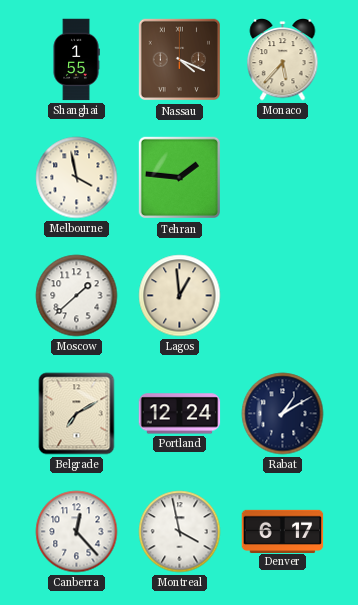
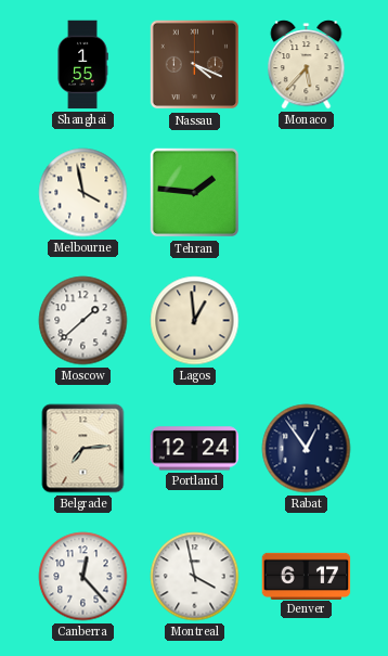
Belgrade: 7:10 -> 7:14
Rabat: 1:10 -> 12:54
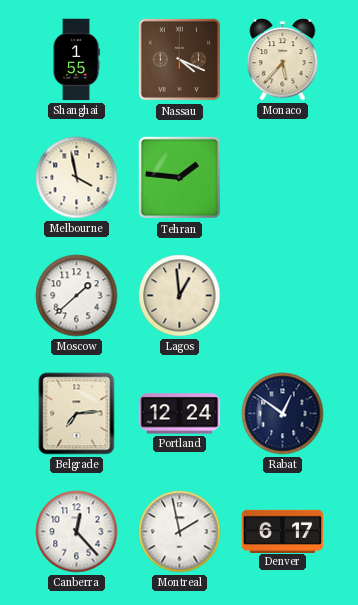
Rabat: 12:54 -> 12:51
Montreal: 3:58 -> 1:58
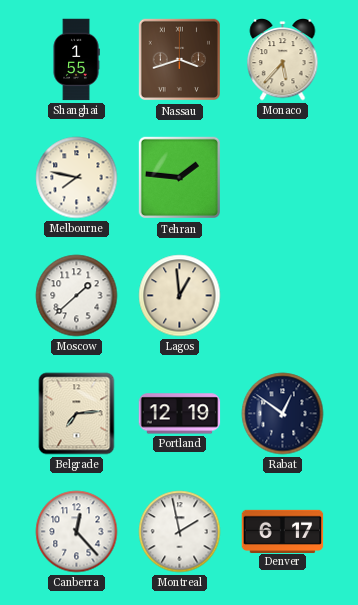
Nassau: 4:19 -> 3:42
Melbourne: 3:58 -> 7:47
Portland: 12:24 -> 12:19
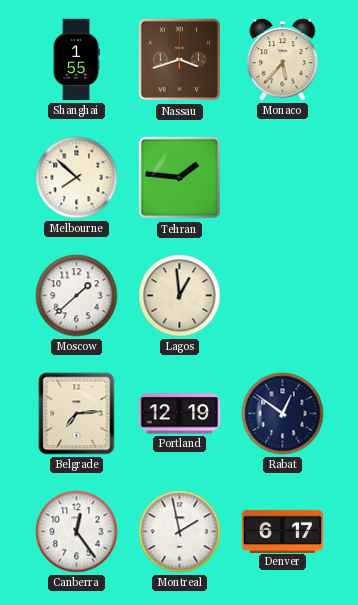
Melbourne: 7:47 -> 7:52
Canberra: 12:23 -> 12:24
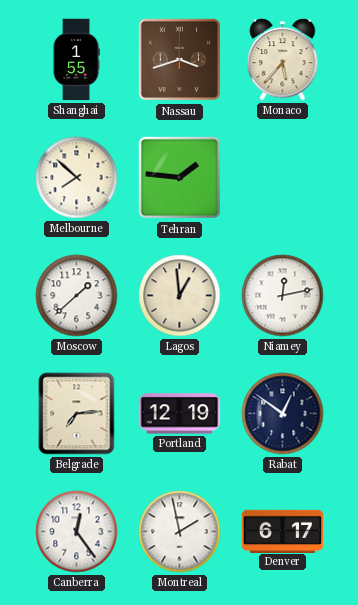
Niamey: none -> 12:13
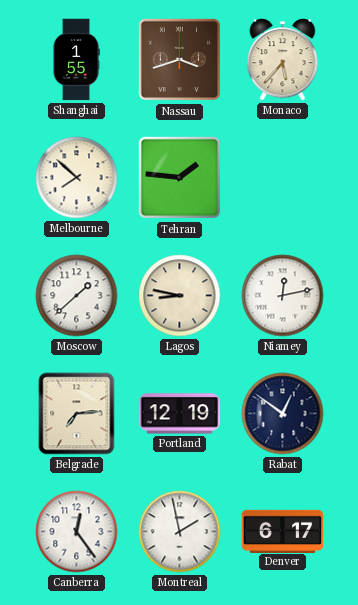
Lagos: 12:59 -> 8:47
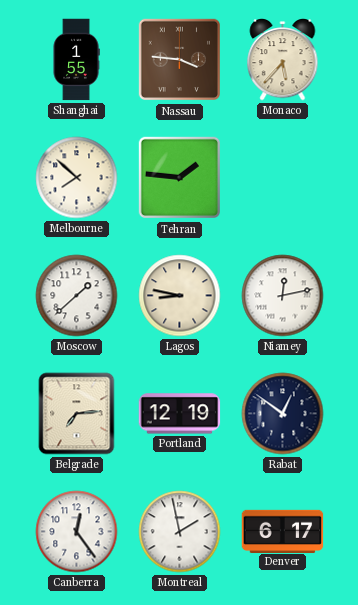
Nassau: 3:42 -> 3:46
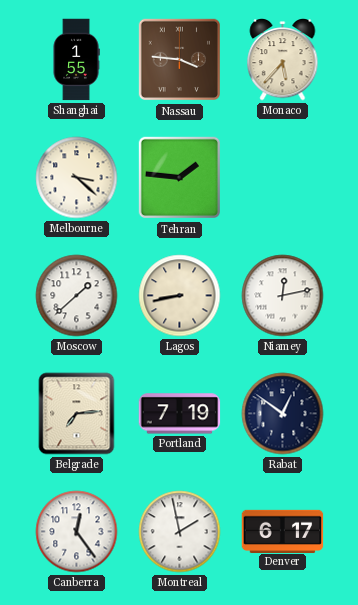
Melbourne: 7:52 -> 3:22
Lagos: 8:47 -> 8:43
Portland: 12:19 -> 7:19
